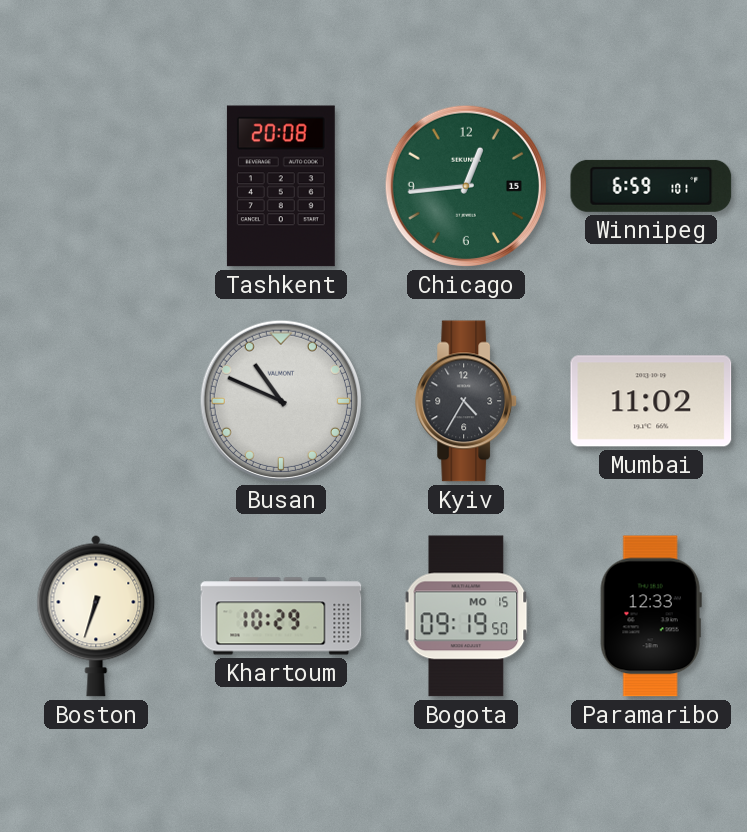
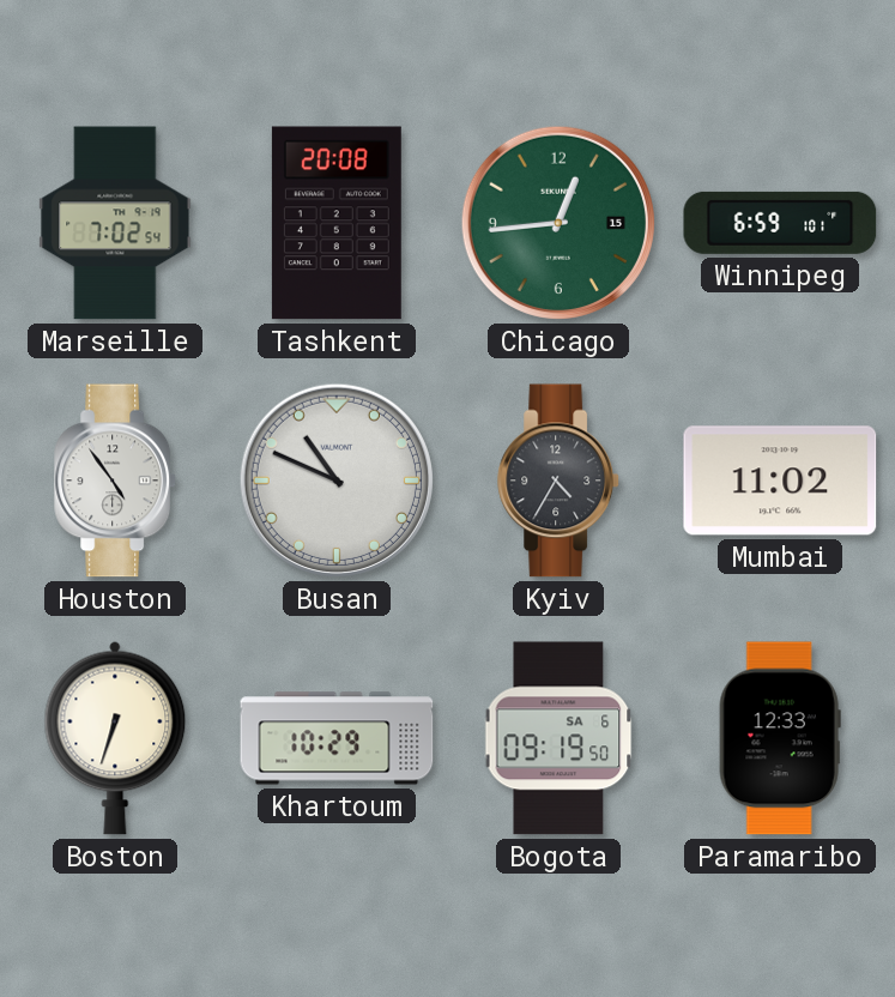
Marseille: none -> 7:02
Houston: none -> 4:54
Bogota date: MO 15 -> SA 6
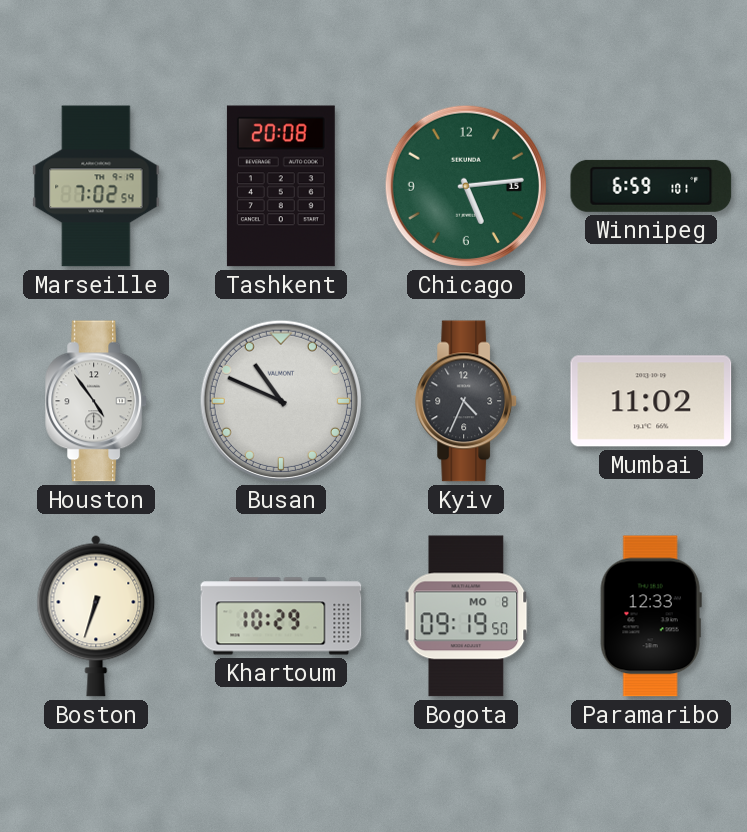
Chicago: 12:44 -> 5:14
Kyiv: 4:35 -> 4:34
Bogota date: SA 6 -> MO 8
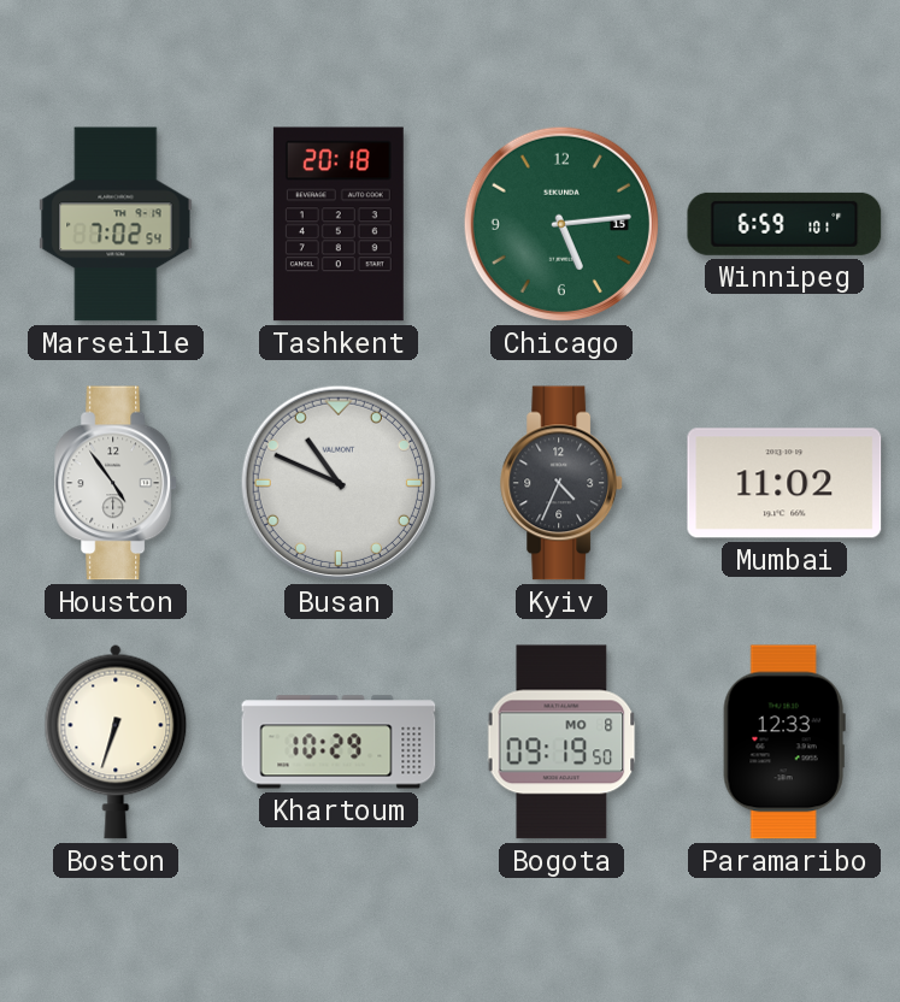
Tashkent: 20:08 -> 20:18
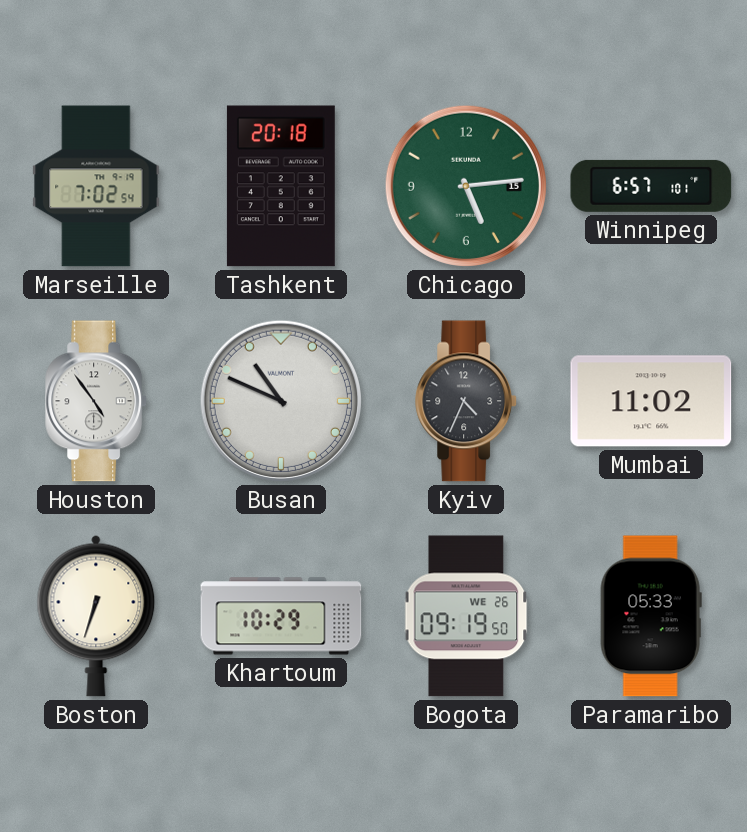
Winnipeg: 6:59 -> 6:57
Bogota date: MO 8 -> WE 26
Paramaribo: 12:33 -> 05:33
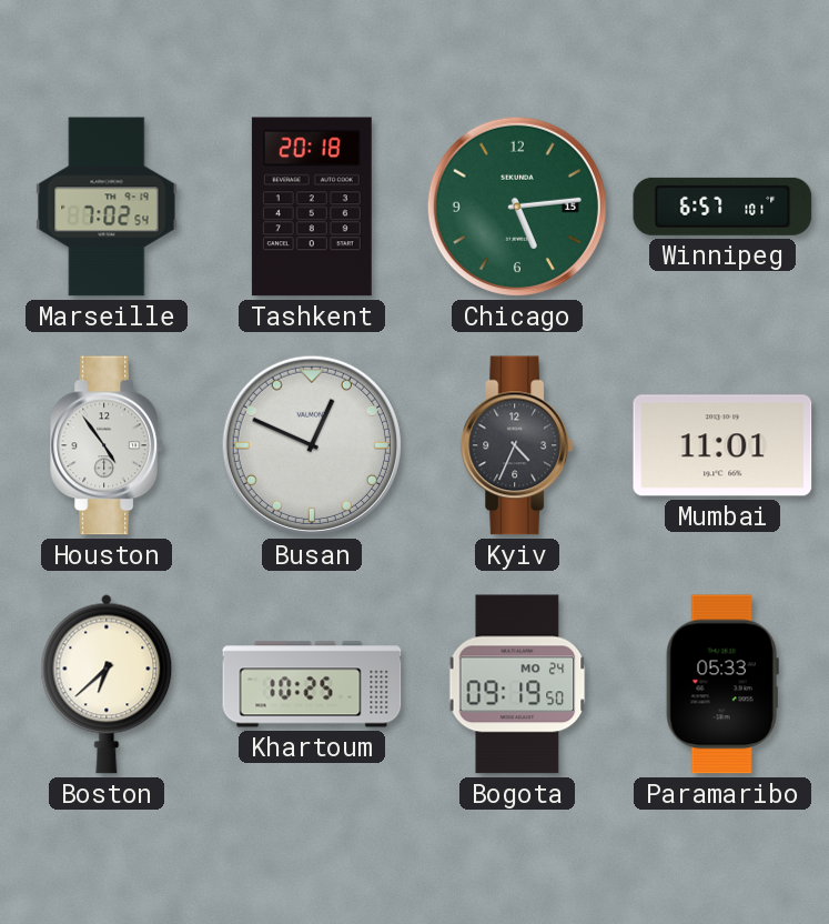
Busan: 10:49 -> 12:49
Mumbai: 11:02 -> 11:01
Boston: 6:33 -> 6:38
Khartoum: 10:29 -> 10:25
Bogota date: WE 26 -> MO 24
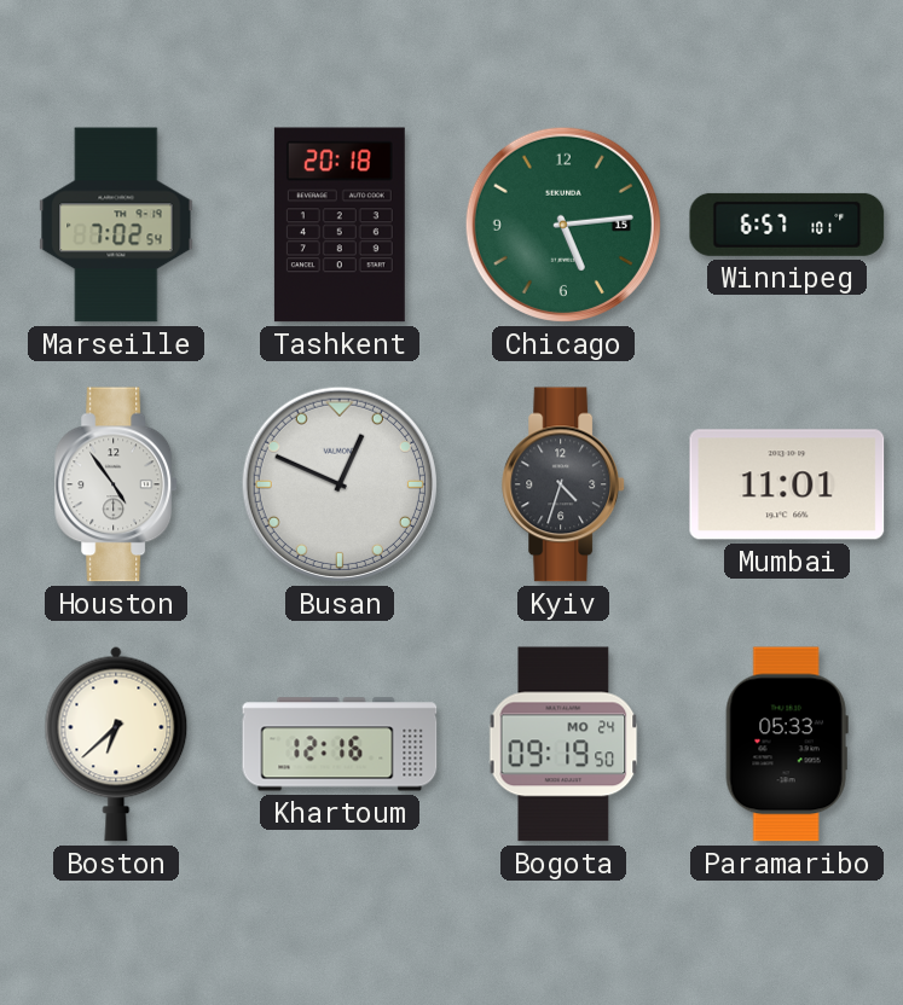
Kyiv: 4:34 -> 4:33
Khartoum: 10:25 -> 12:16
